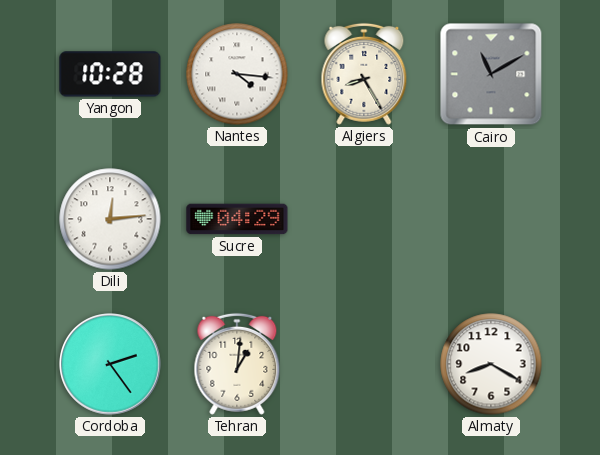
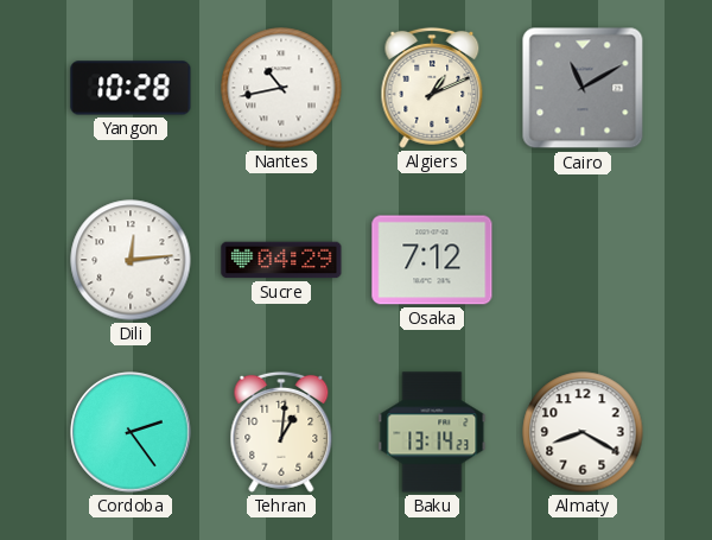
Nantes: 4:16 -> 10:43
Algiers: 8:25 -> 1:11
Osaka: none -> 7:12
Baku: none -> 13:14
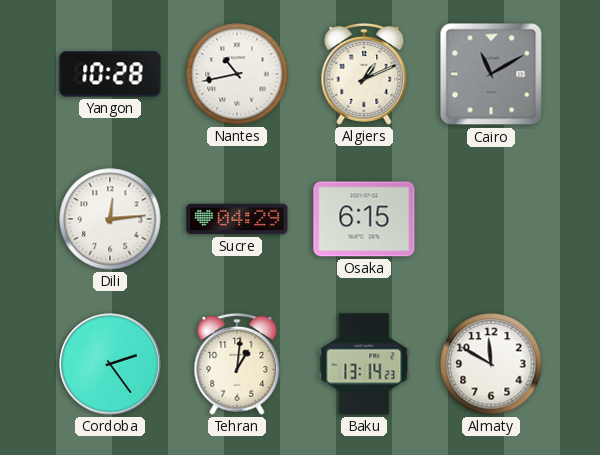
Osaka: 7:12 -> 6:15
Almaty: 8:20 -> 11:50
